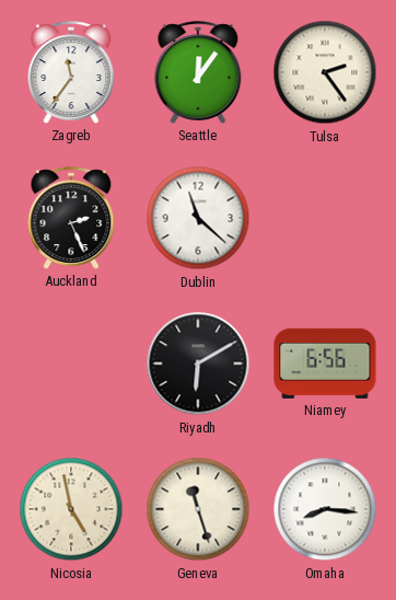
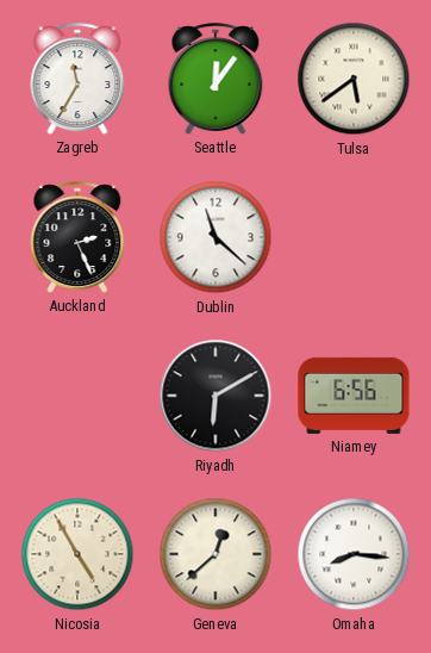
Zagreb: 11:36 -> 11:35
Tulsa: 2:24 -> 5:39
Nicosia: 4:58 -> 4:55
Geneva: 11:27 -> 12:38
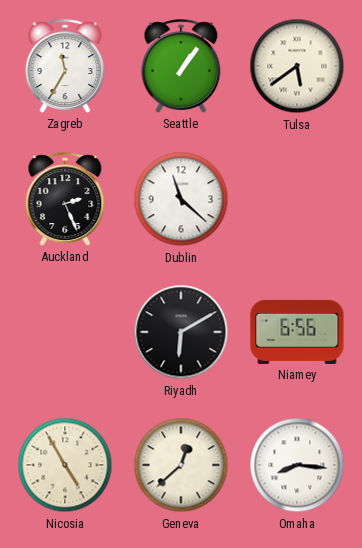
Seattle: 12:06 -> 1:06
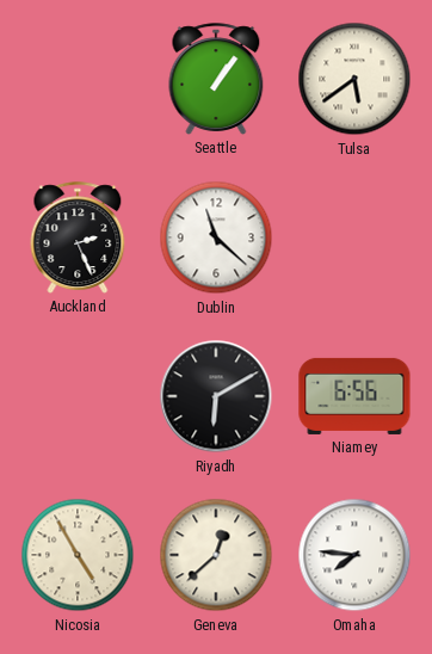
Zagreb: 11:35 -> none
Omaha: 8:16 -> 7:46
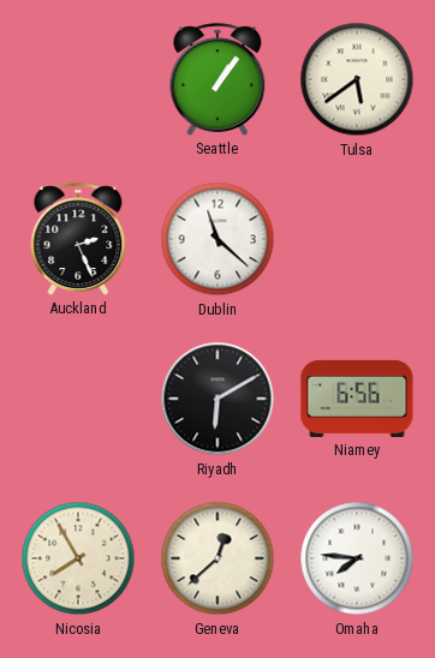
Nicosia: 4:55 -> 7:55
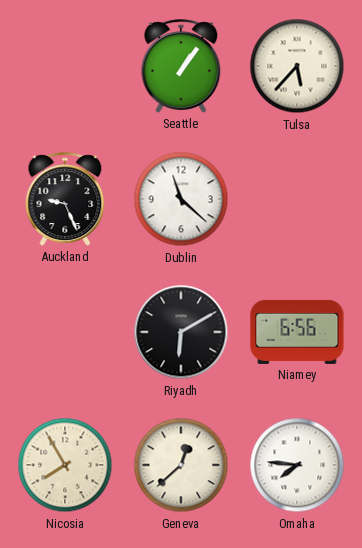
Tulsa: 5:39 -> 5:37
Auckland: 2:26 -> 9:26
